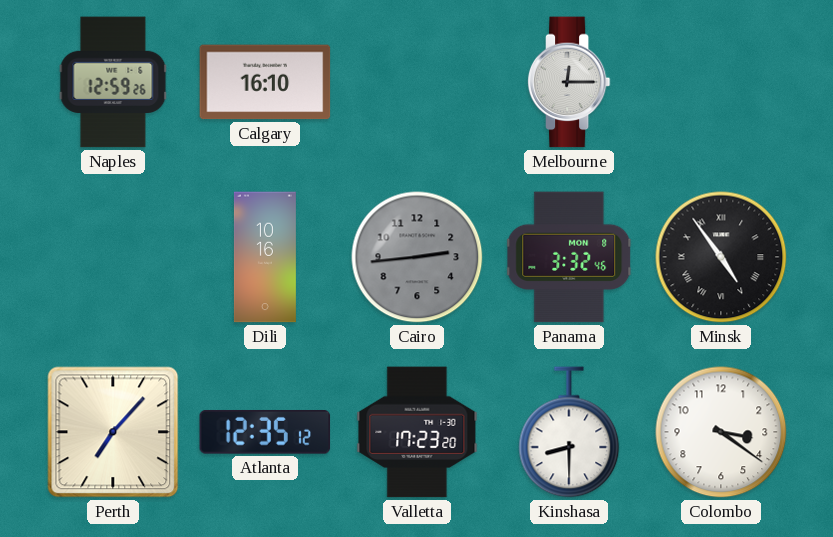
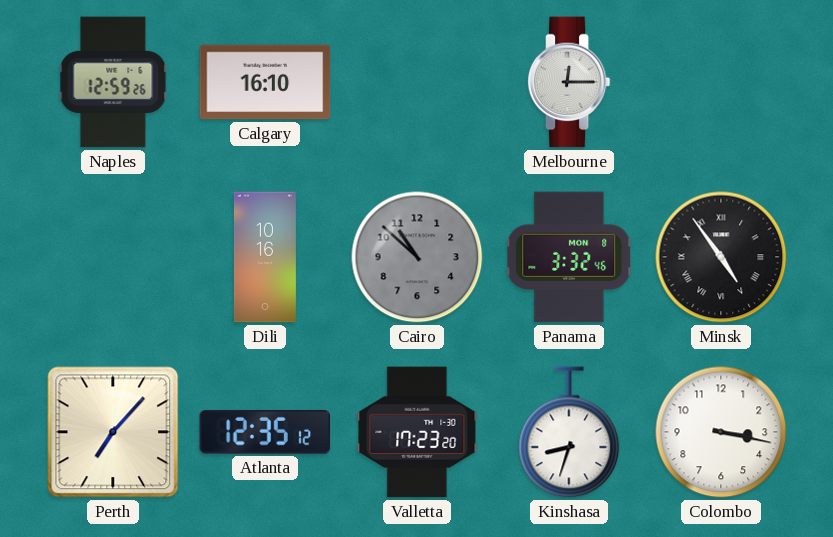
Cairo: 2:44 -> 10:52
Kinshasa: 8:30 -> 8:33
Colombo: 3:21 -> 3:17
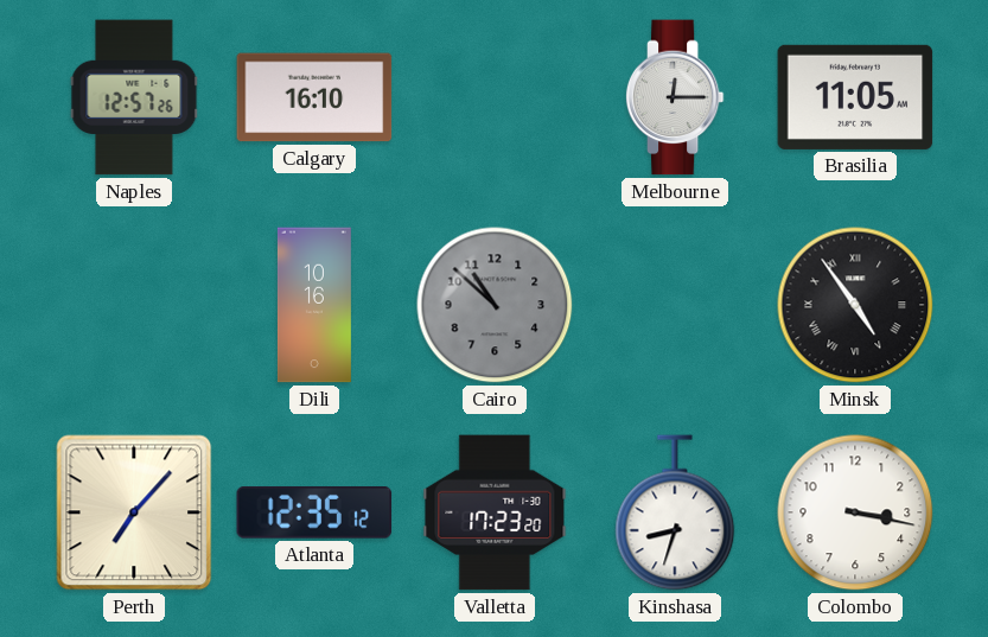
Naples: 12:59 -> 12:57
Brasilia: none -> 11:05
Panama: 3:32 -> none
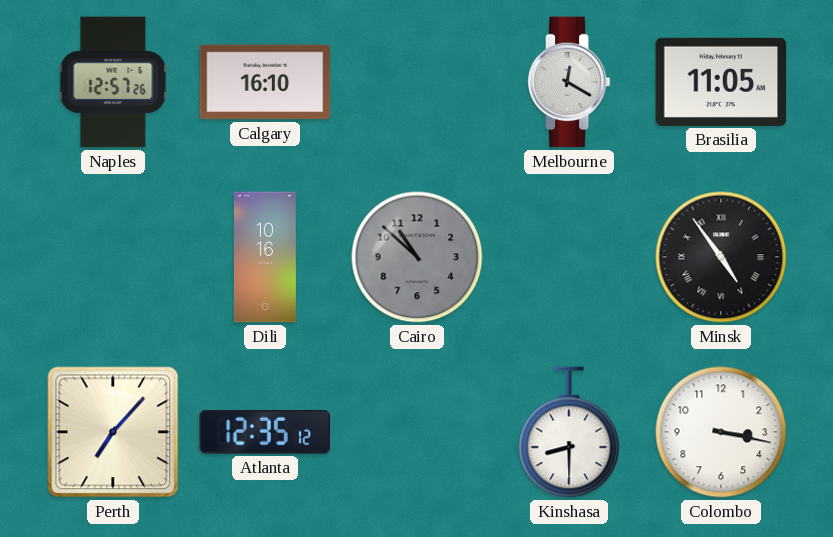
Melbourne: 12:15 -> 12:20
Valletta: 17:23 -> none
Kinshasa: 8:33 -> 8:30
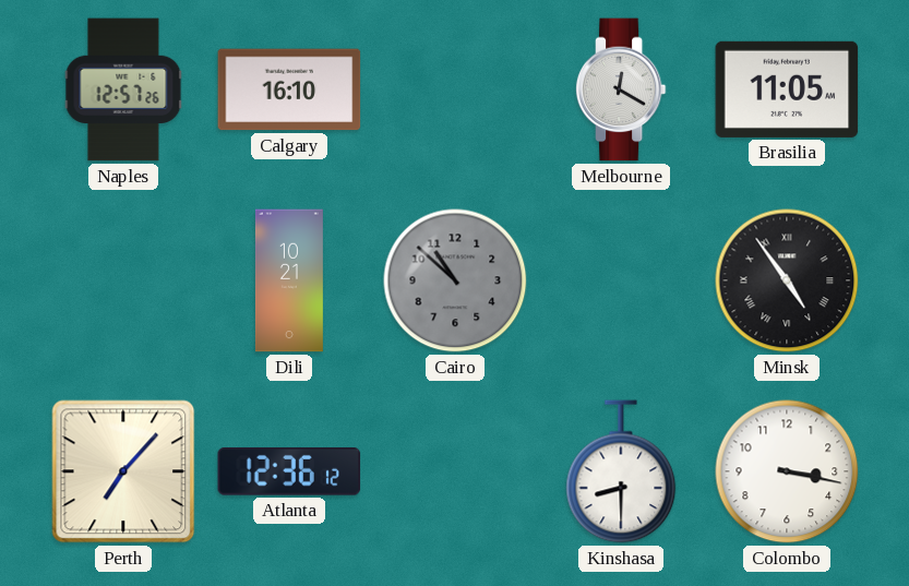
Dili: 10:16 -> 10:21
Atlanta: 12:35 -> 12:36
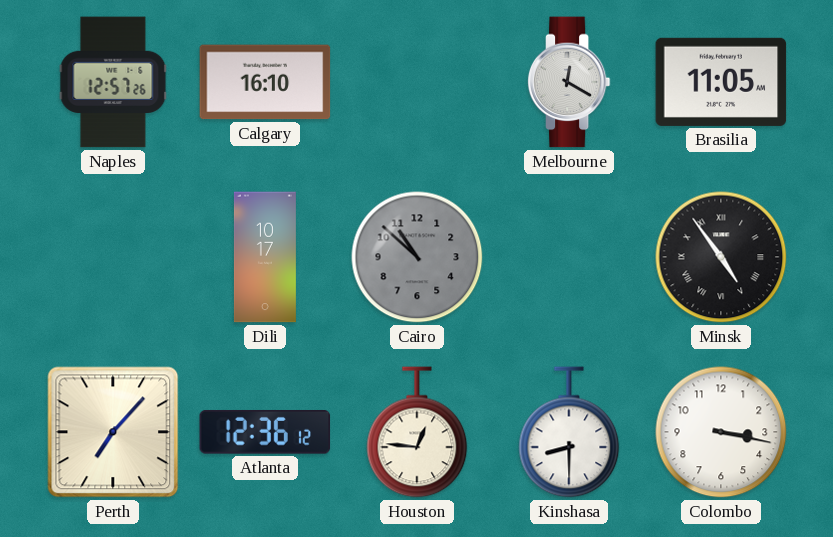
Dili: 10:21 -> 10:17
Houston: none -> 12:46
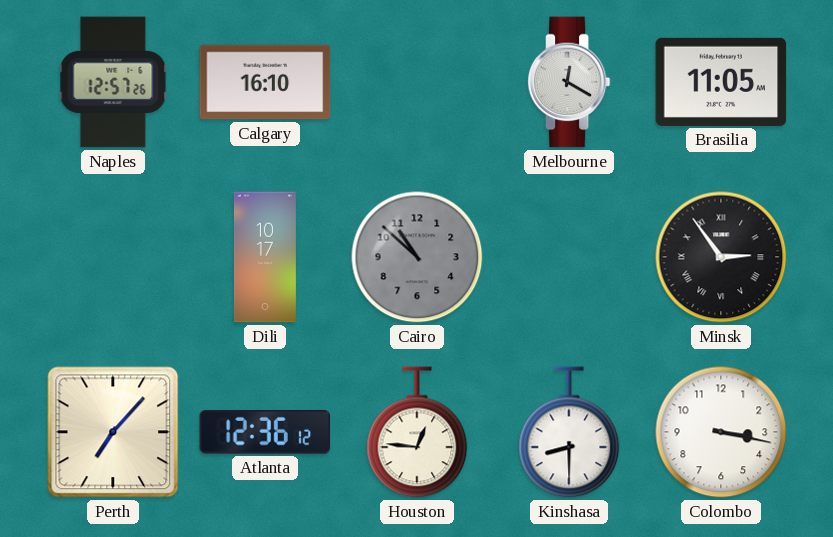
Minsk: 4:54 -> 2:54
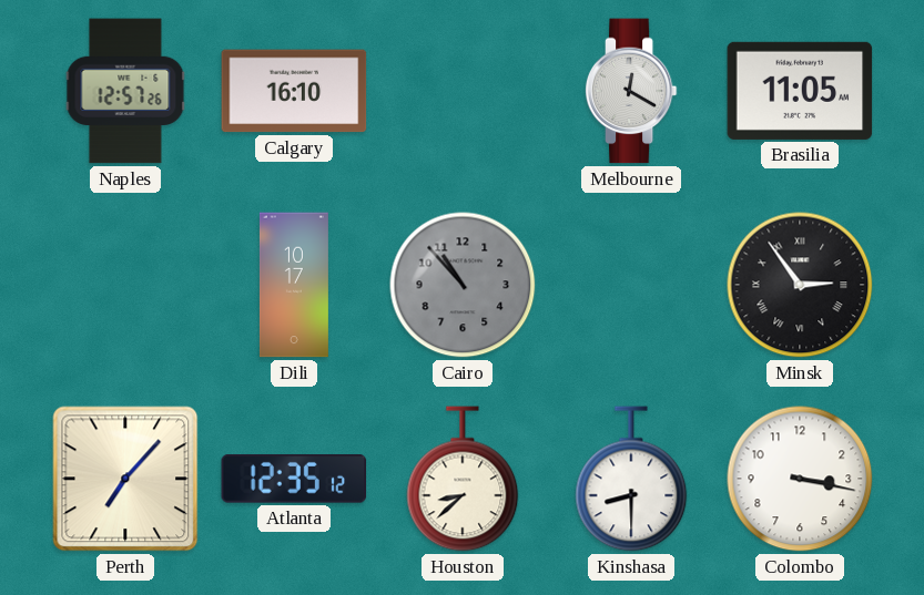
Cairo: 10:52 -> 10:53
Atlanta: 12:36 -> 12:35
Houston: 12:46 -> 8:38
